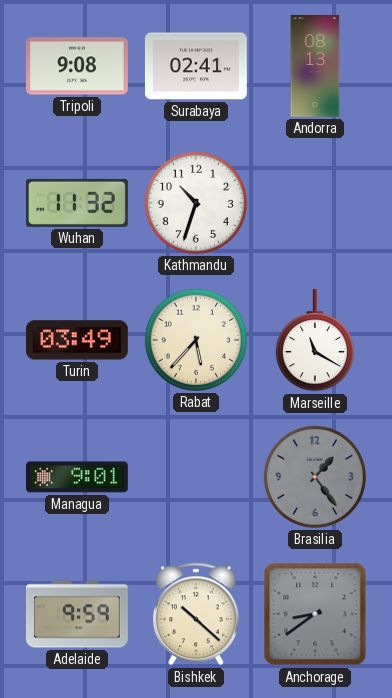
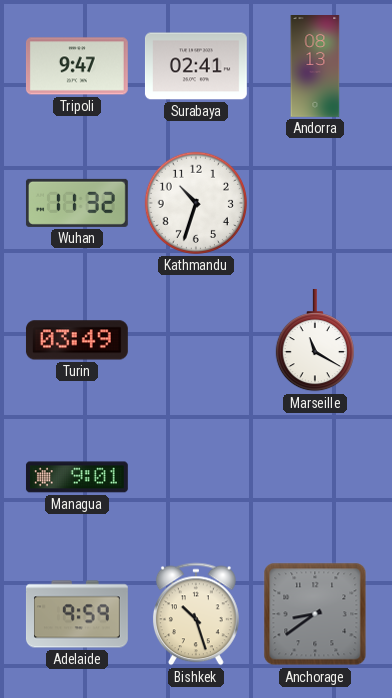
Tripoli: 9:08 -> 9:47
Rabat: 5:37 -> none
Brasilia: 1:24 -> none
Bishkek: 10:22 -> 10:27
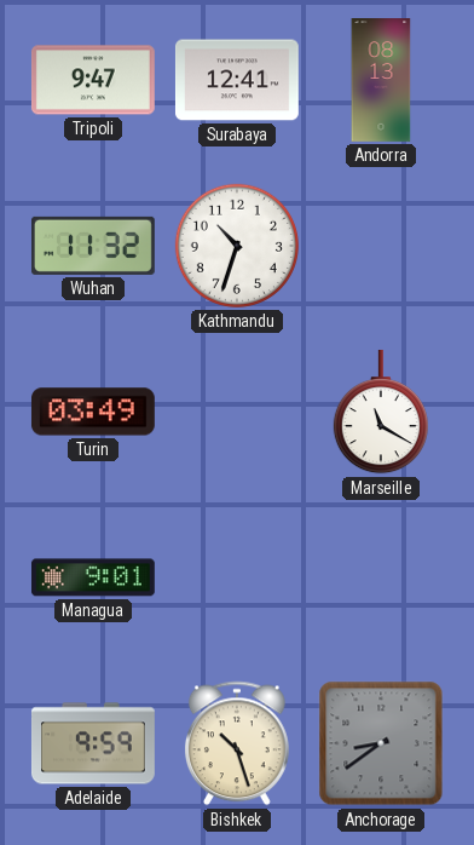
Surabaya: 02:41 -> 12:41
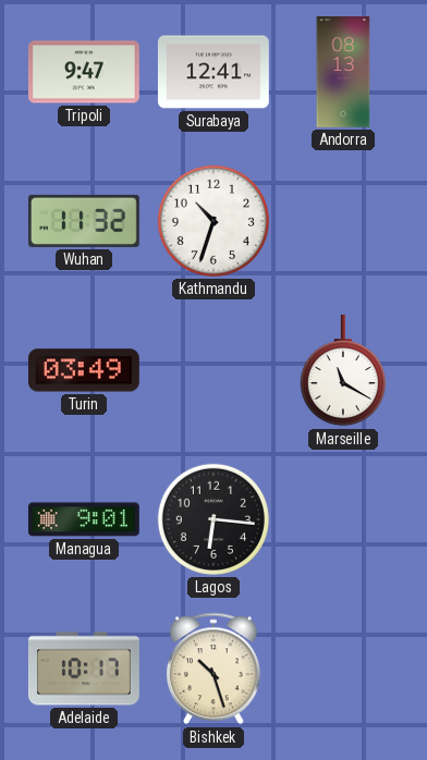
Lagos: none -> 6:16
Adelaide: 9:59 -> 10:17
Anchorage: 8:39 -> none
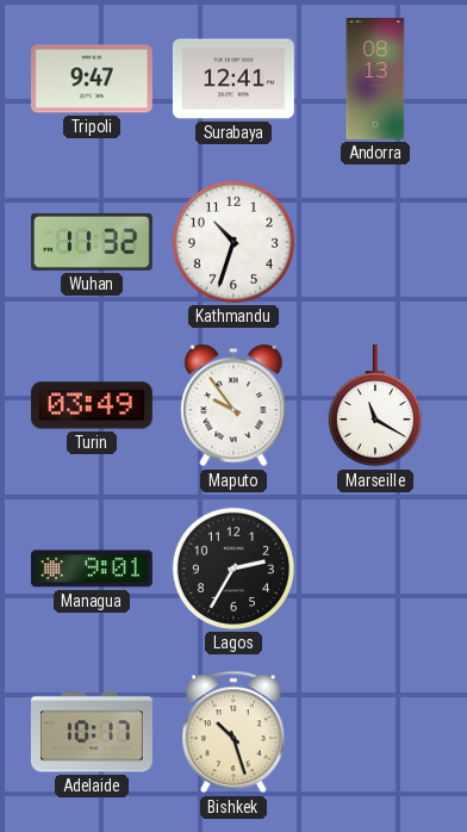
Maputo: none -> 9:54
Lagos: 6:16 -> 2:35
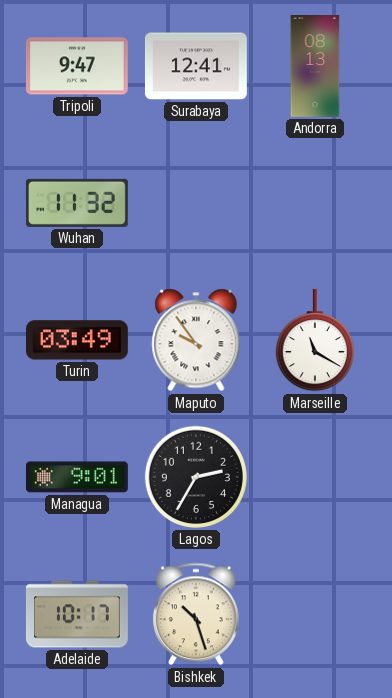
Kathmandu: 10:33 -> none
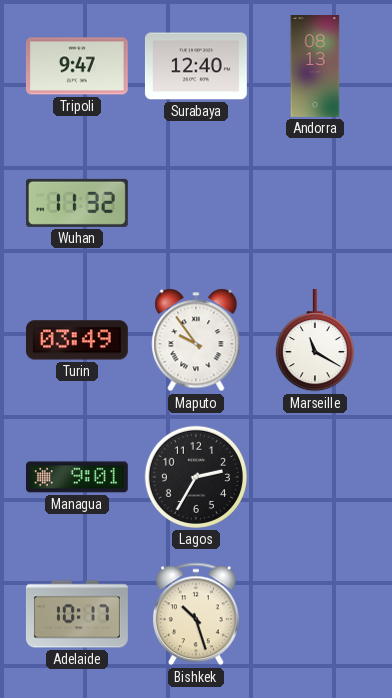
Surabaya: 12:41 -> 12:40
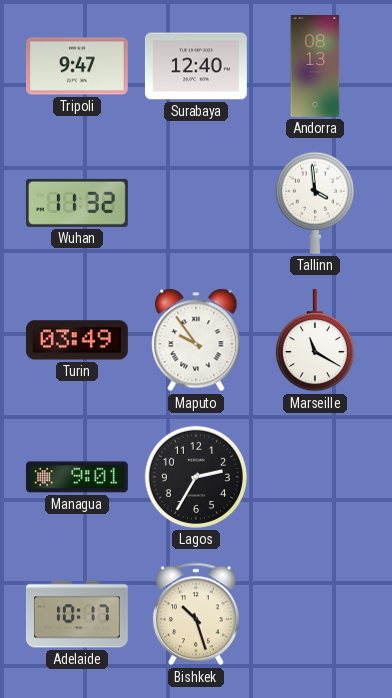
Tallinn: none -> 3:59
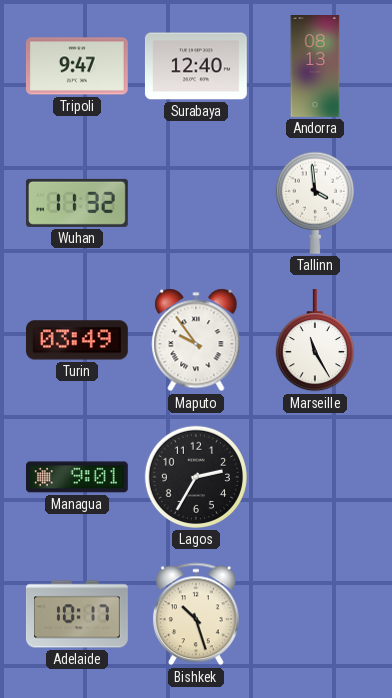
Marseille: 11:20 -> 11:25
